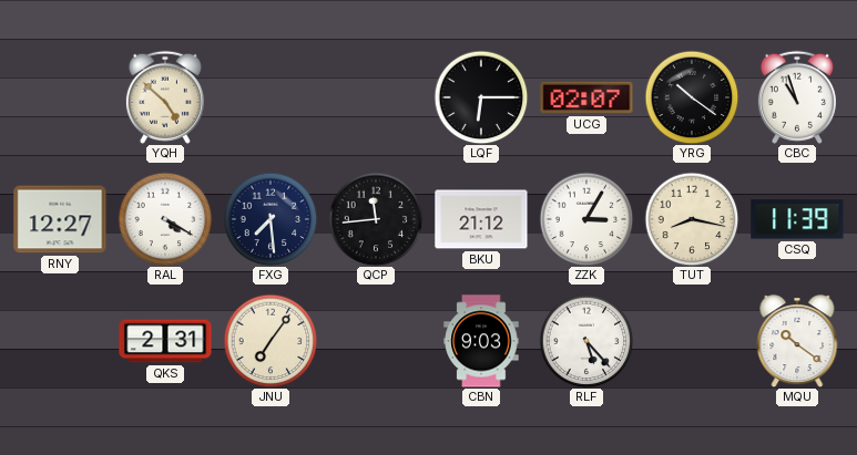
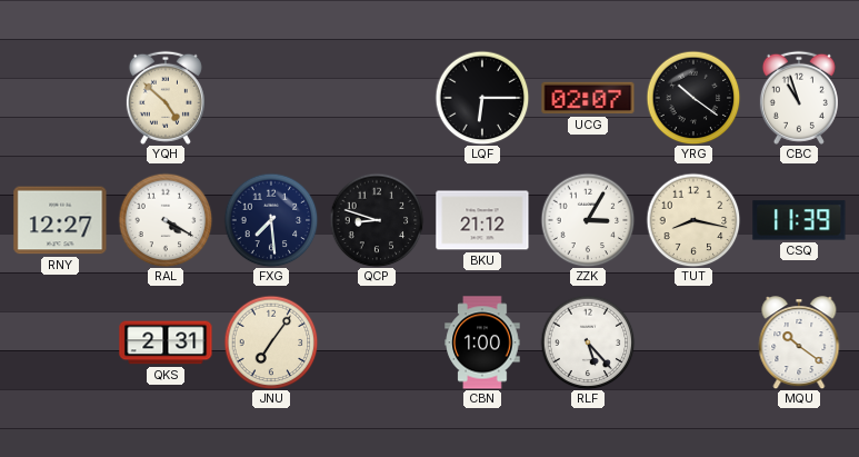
QCP: 11:44 -> 8:48
CBN: 9:03 -> 1:00
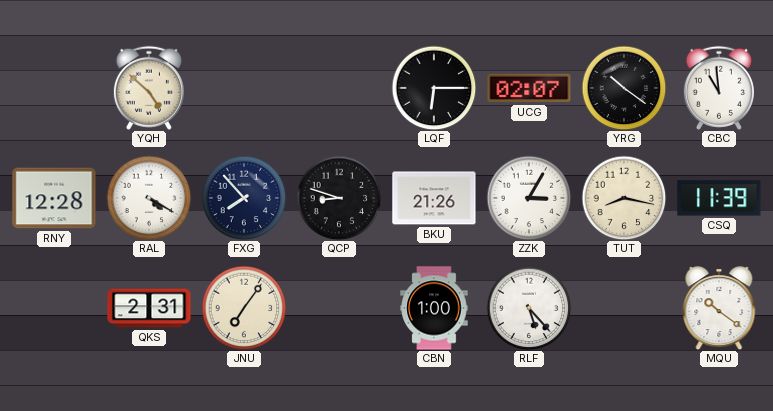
CBC: 10:57 -> 10:59
RNY: 12:27 -> 12:28
FXG: 7:29 -> 7:53
BKU: 21:12 -> 21:26
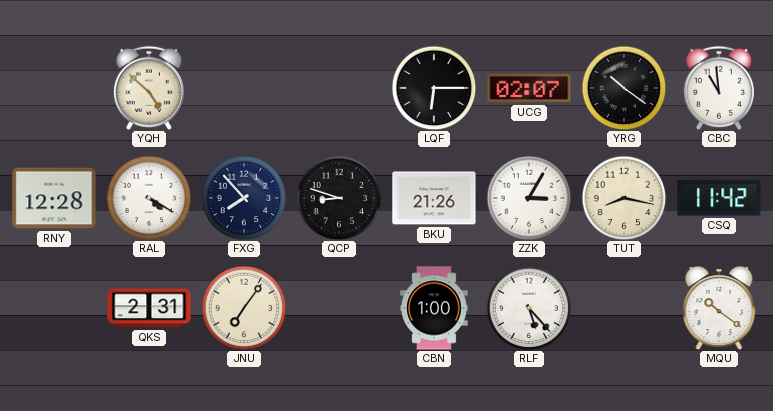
CSQ: 11:39 -> 11:42
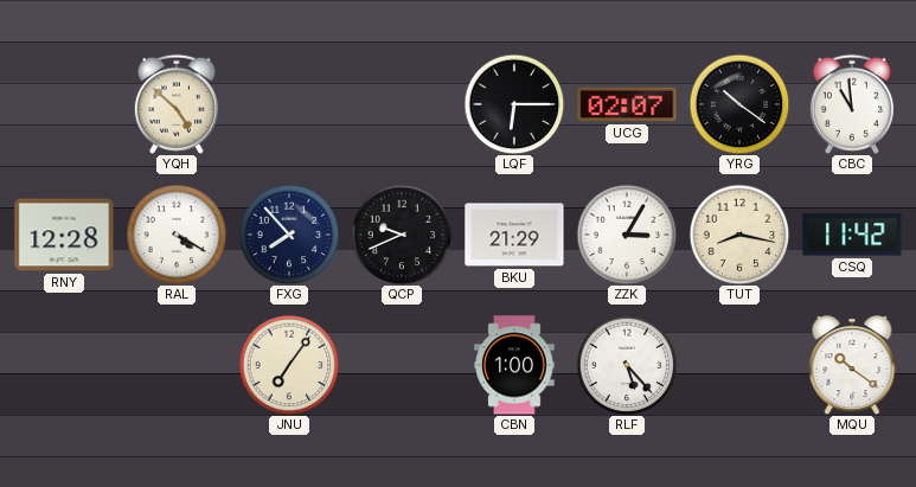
QCP: 8:48 -> 9:41
BKU: 21:26 -> 21:29
QKS: 2:31 -> none
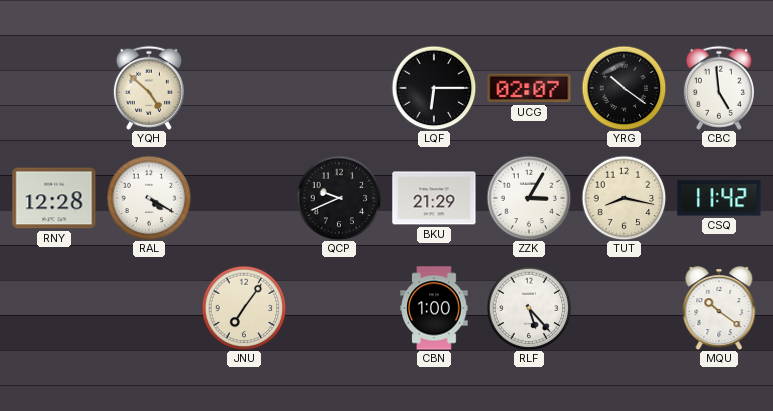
CBC: 10:59 -> 4:59
FXG: 7:53 -> none
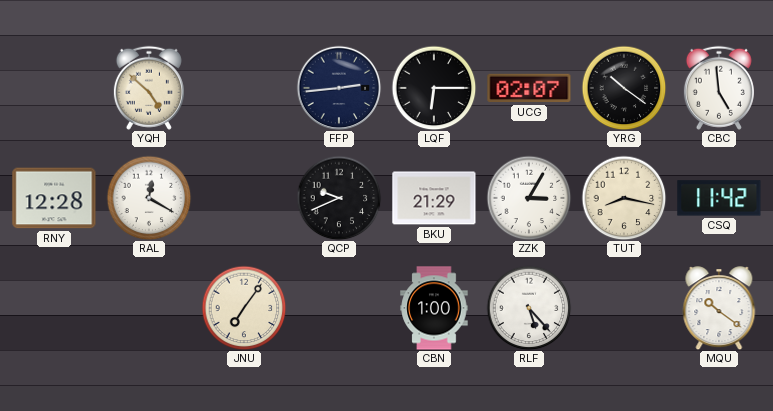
FFP: none -> 2:44
RAL: 4:20 -> 12:20
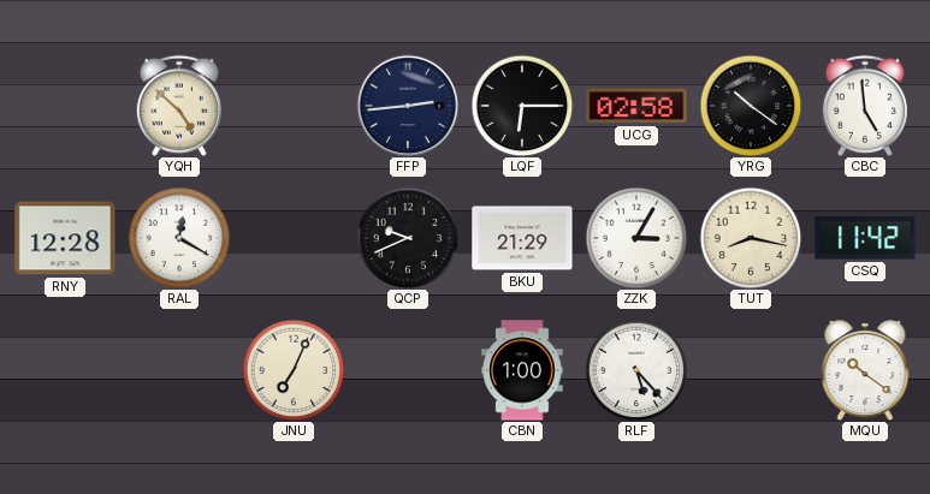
UCG: 02:07 -> 02:58
JNU: 7:06 -> 7:04
